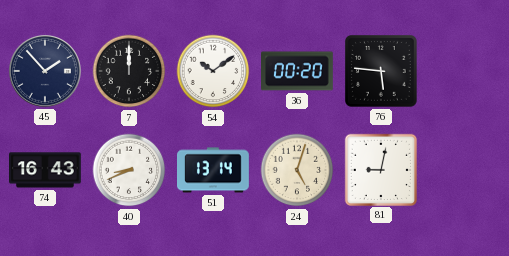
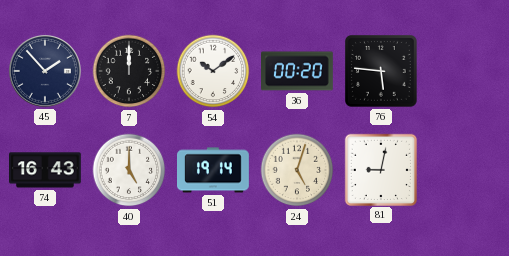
40: 8:41 -> 5:00
51: 13:14 -> 19:14
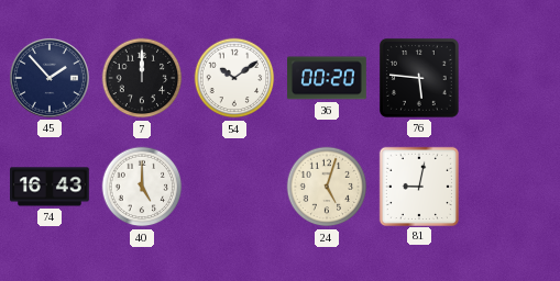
51: 19:14 -> none
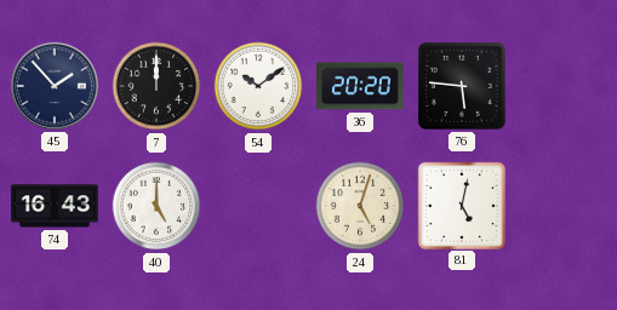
36: 00:20 -> 20:20
81: 9:02 -> 5:02
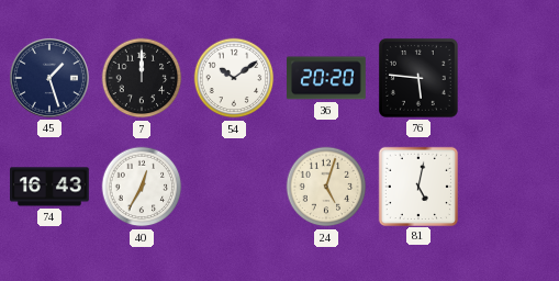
45: 1:53 -> 1:27
40: 5:00 -> 12:35
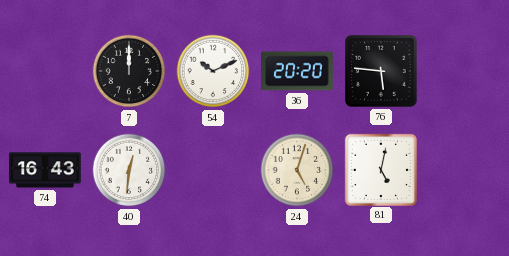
45: 1:27 -> none
54: 10:09 -> 10:11
40: 12:35 -> 12:31
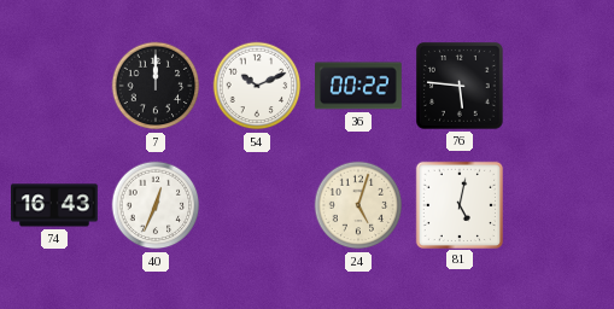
36: 20:20 -> 00:22
40: 12:31 -> 12:34
